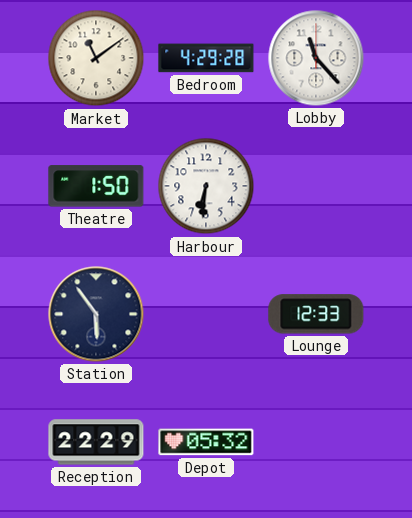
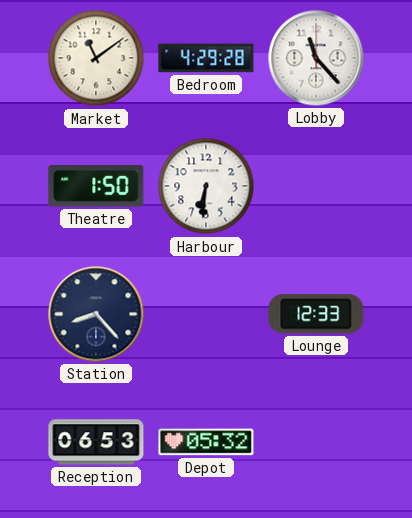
Station: 5:54 -> 8:23
Reception: 22:29 -> 06:53
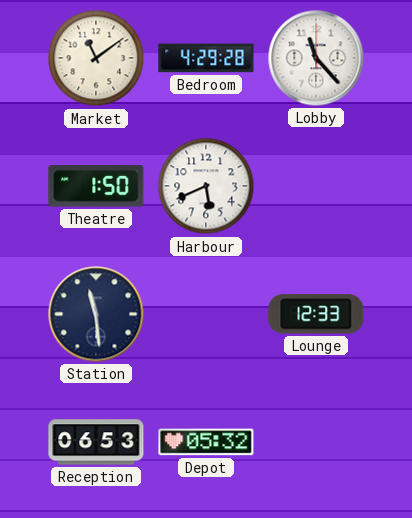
Harbour: 6:31 -> 5:41
Station: 8:23 -> 11:29
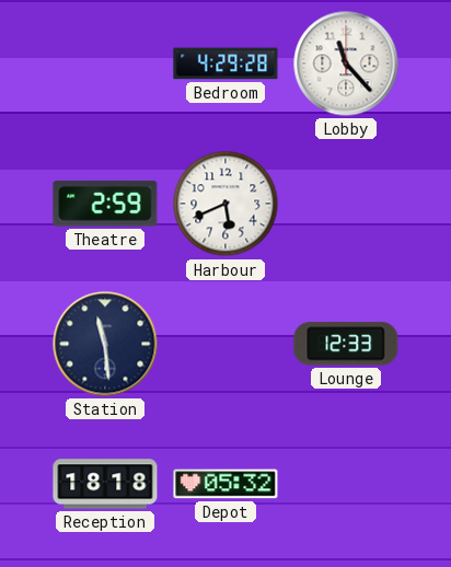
Market: 11:09 -> none
Theatre: 1:50 -> 2:59
Reception: 06:53 -> 18:18
